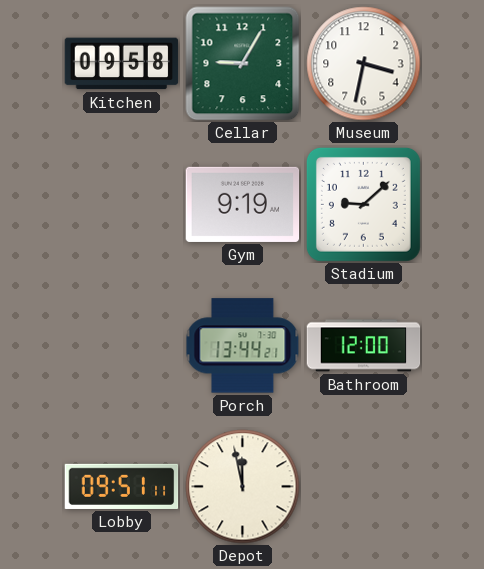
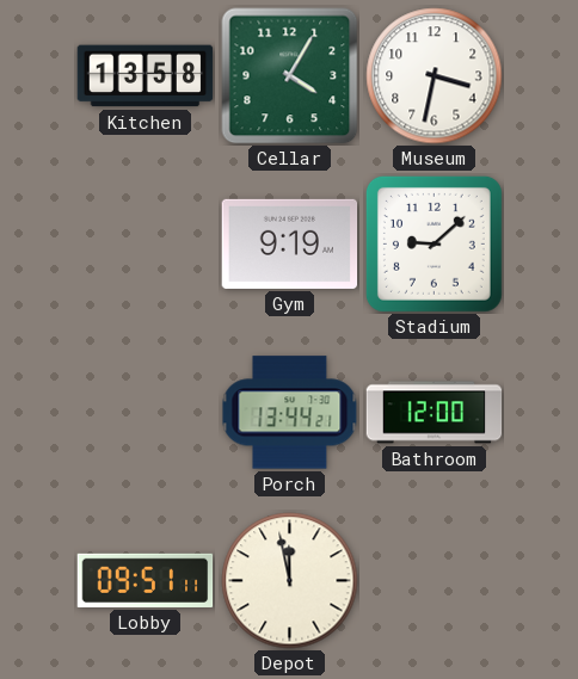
Kitchen: 09:58 -> 13:58
Cellar: 9:05 -> 4:05
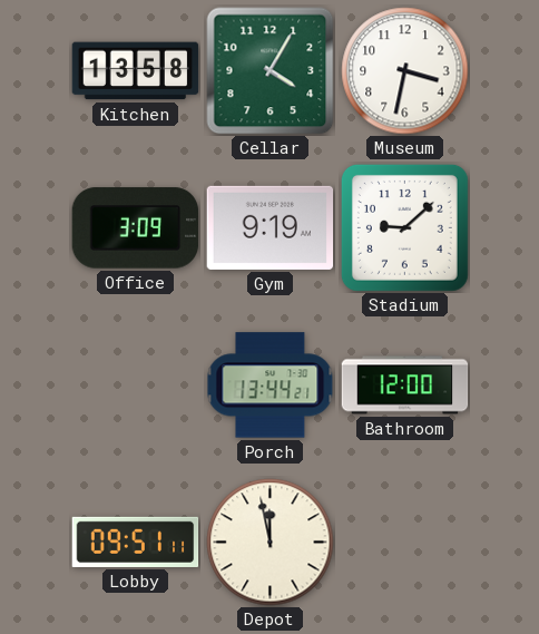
Office: none -> 3:09
